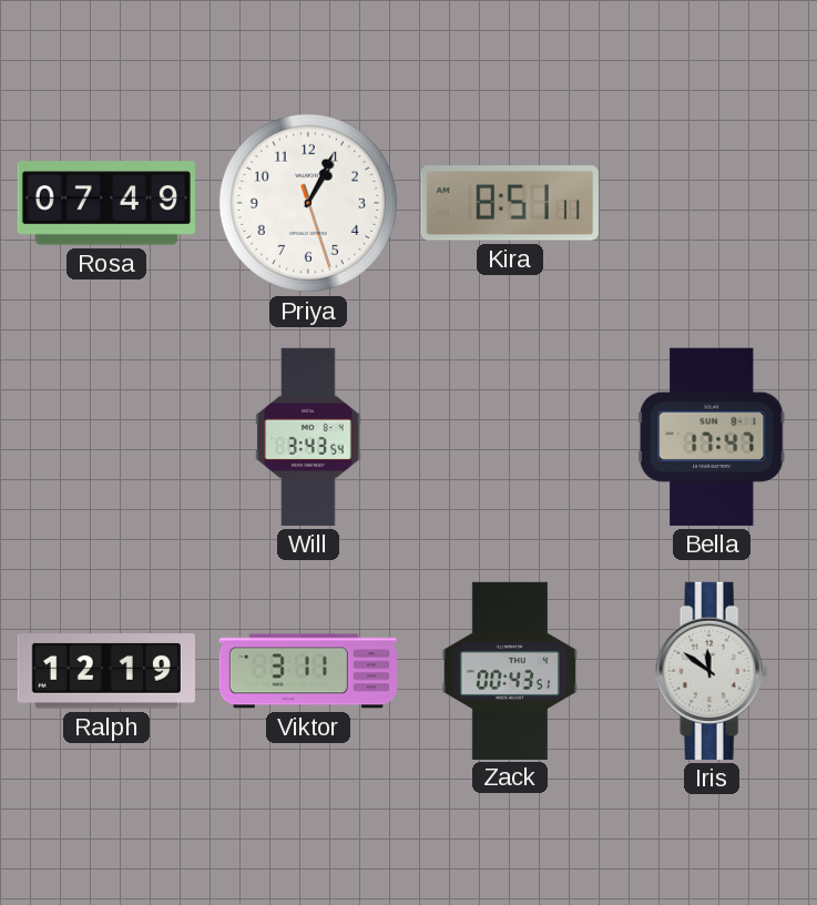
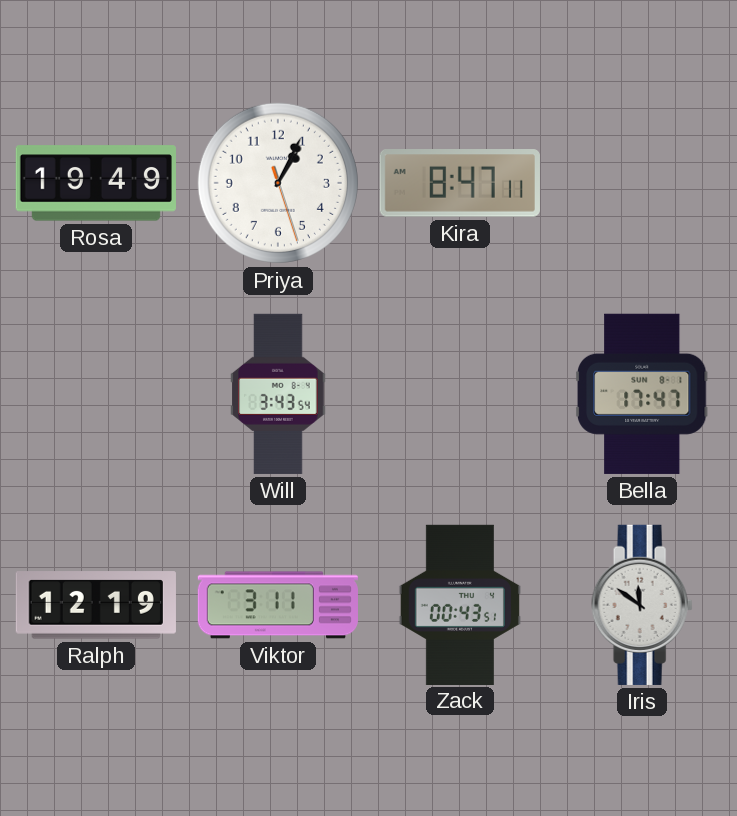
Rosa: 07:49 -> 19:49
Kira: 8:51 -> 8:47
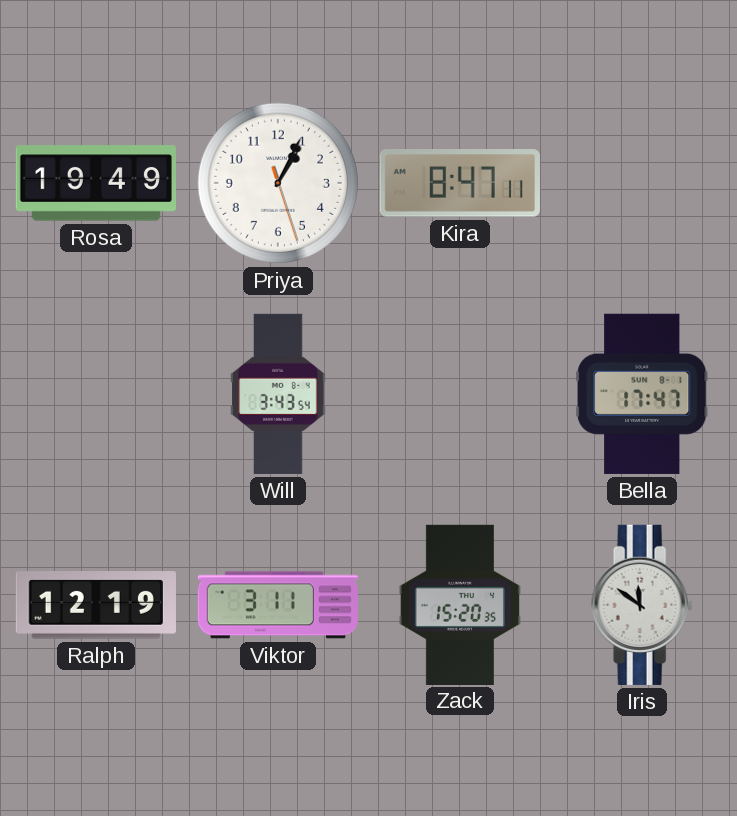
Zack: 00:43 -> 15:20
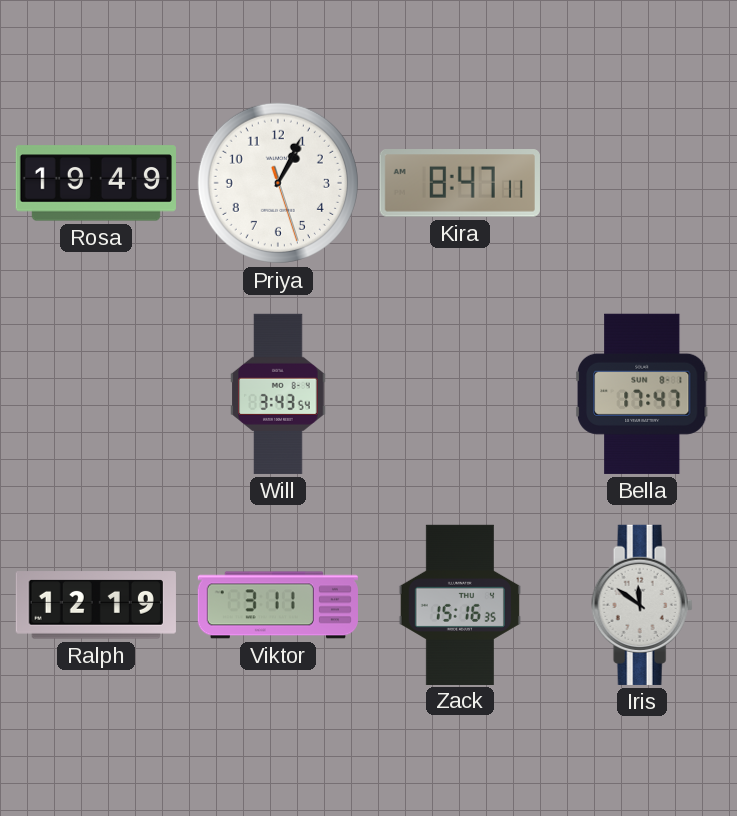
Zack: 15:20 -> 15:16
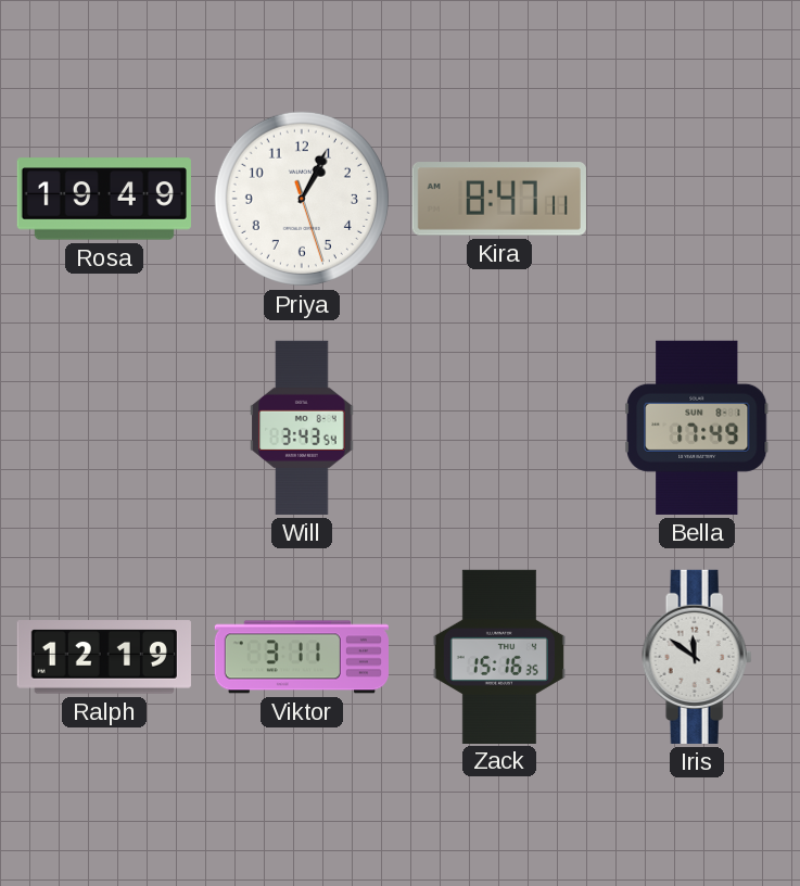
Bella: 17:47 -> 17:49
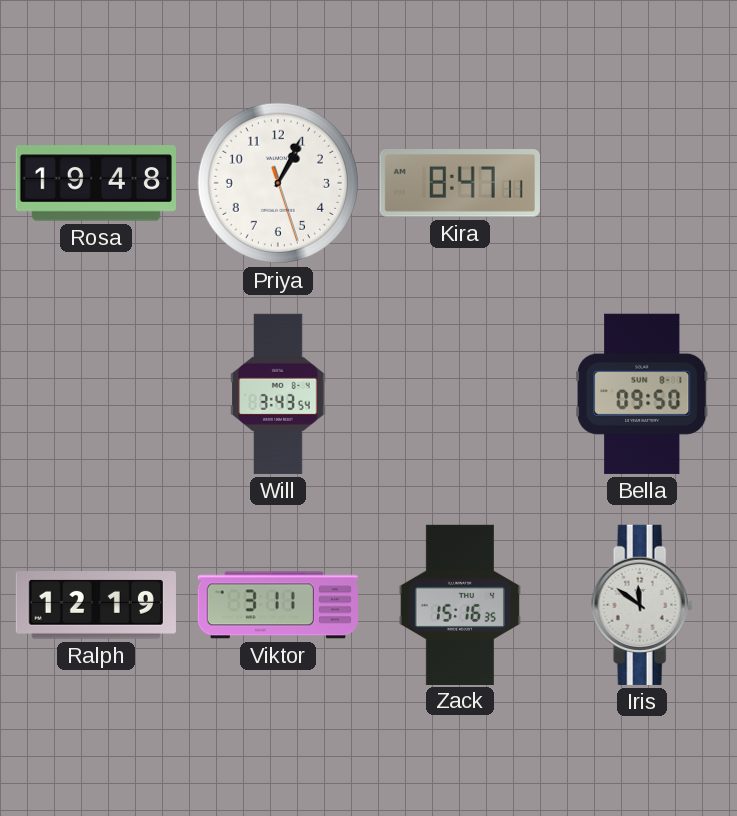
Rosa: 19:49 -> 19:48
Bella: 17:49 -> 09:50
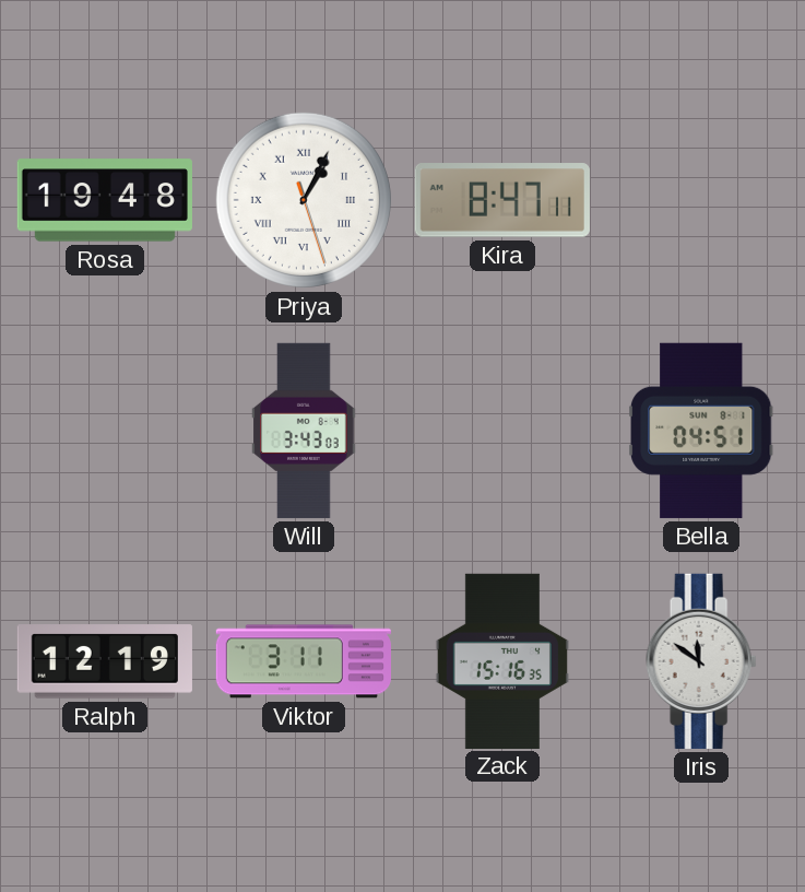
Priya numerals: Arabic -> Roman
Will: 3:43:54 -> 3:43:03
Bella: 09:50 -> 04:51
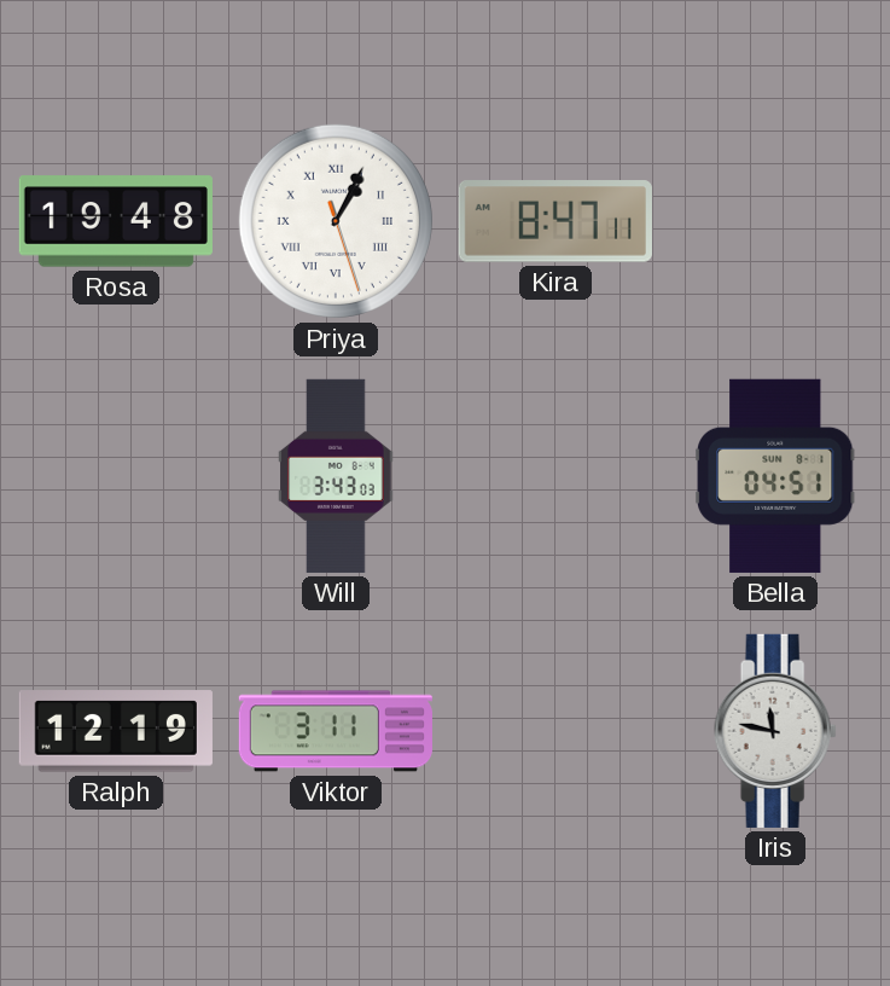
Zack: 15:16 -> none
Iris: 11:51 -> 11:47
